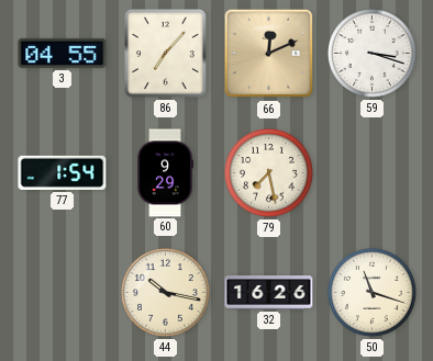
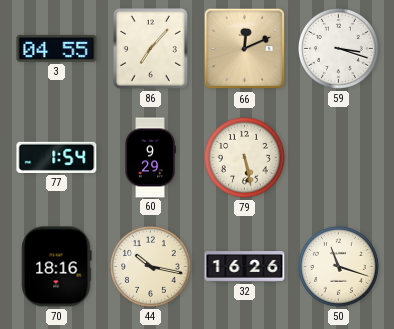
79: 7:28 -> 5:28
70: none -> 18:16
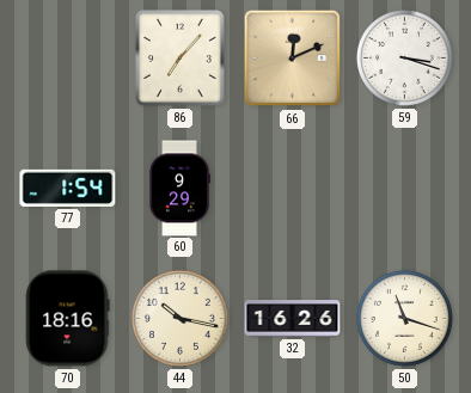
3: 04:55 -> none
79: 5:28 -> none
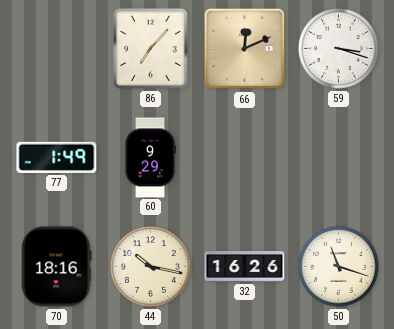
77: 1:54 -> 1:49
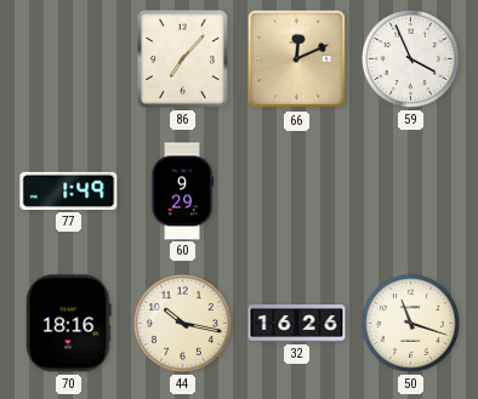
59: 3:18 -> 3:56
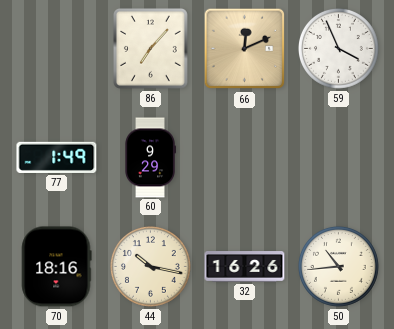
50: 11:18 -> 10:44
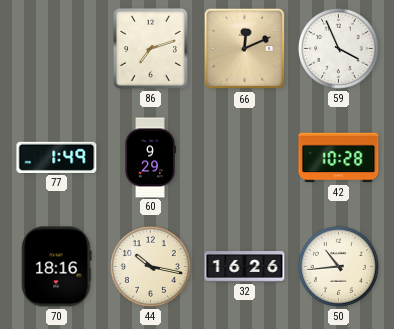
86: 7:07 -> 7:12
42: none -> 10:28
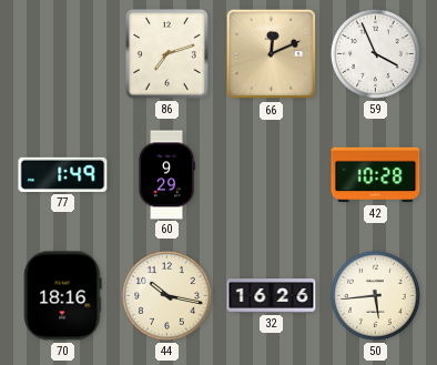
50: 10:44 -> 5:44
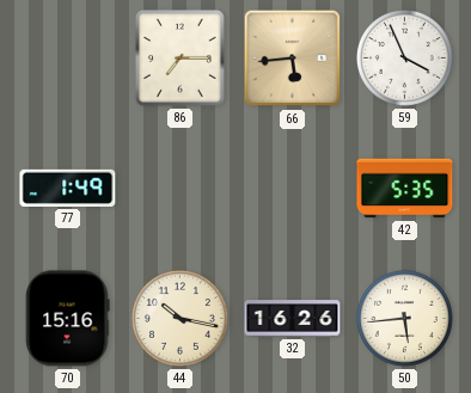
86: 7:12 -> 7:15
66: 12:11 -> 5:44
60: 9:29 -> none
42: 10:28 -> 5:35
70: 18:16 -> 15:16
